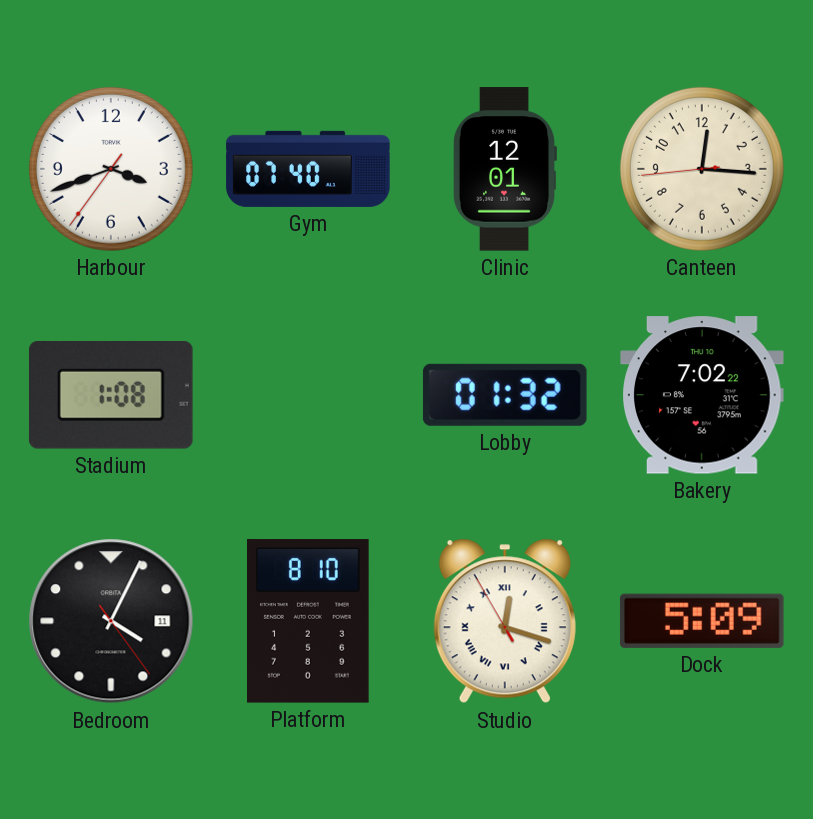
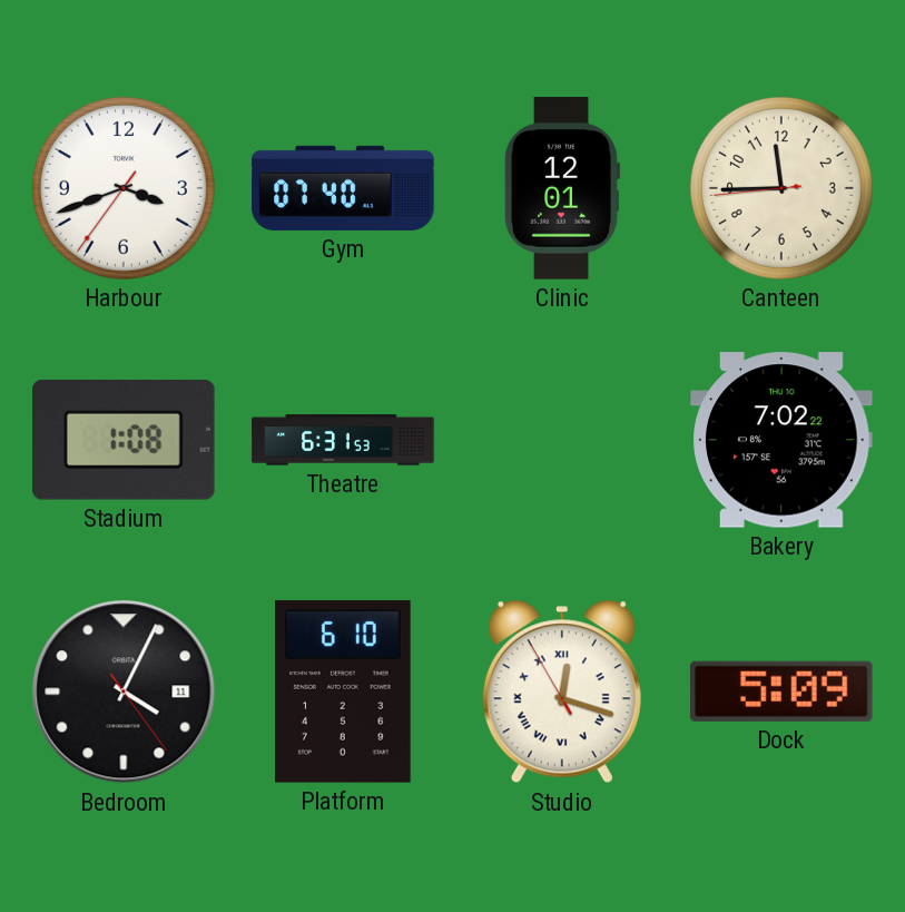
Canteen: 12:15 -> 11:44
Theatre: none -> 6:31
Lobby: 01:32 -> none
Platform: 8:10 -> 6:10
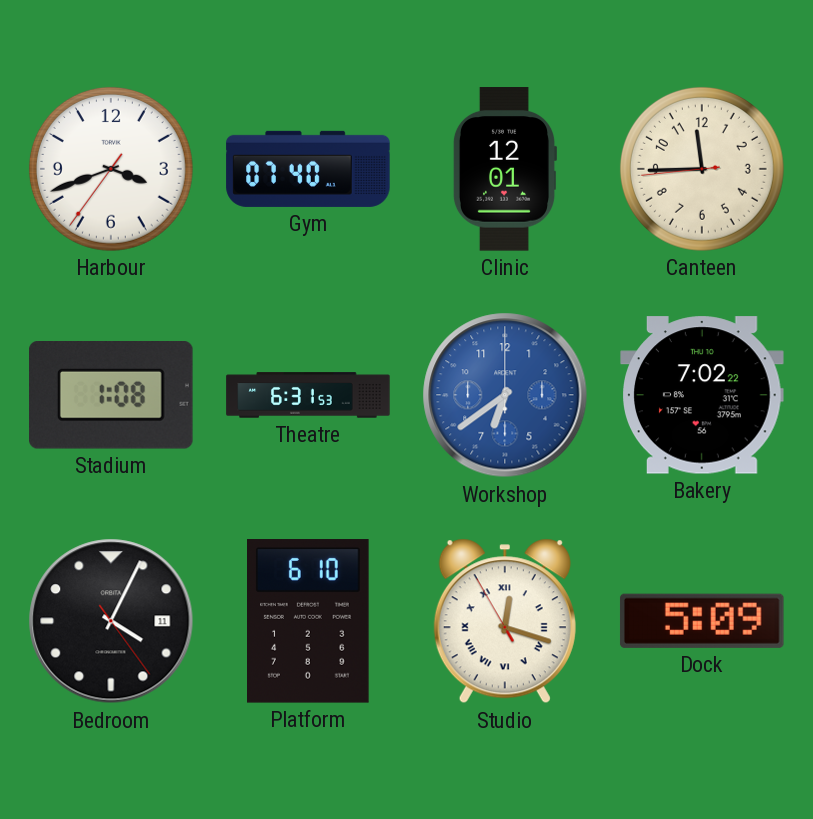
Workshop: none -> 6:39
